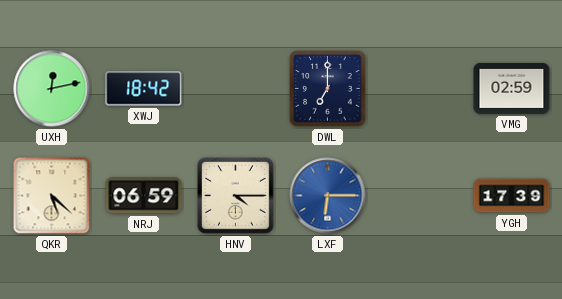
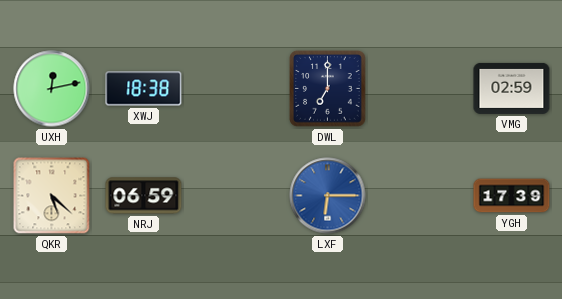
XWJ: 18:42 -> 18:38
HNV: 4:15 -> none
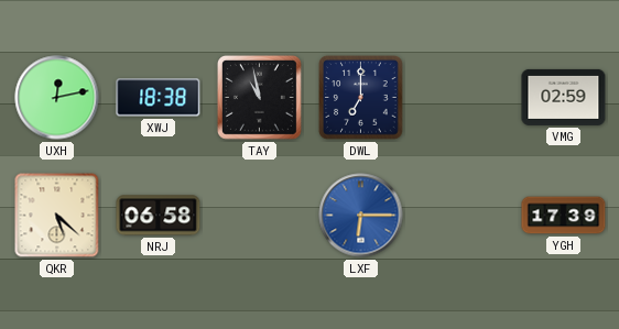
TAY: none -> 10:58
NRJ: 06:59 -> 06:58
